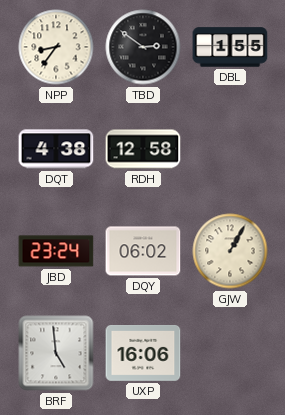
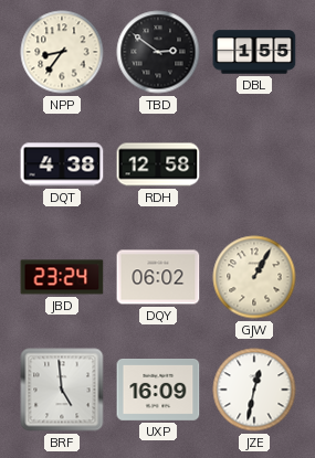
UXP: 16:06 -> 16:09
JZE: none -> 12:32
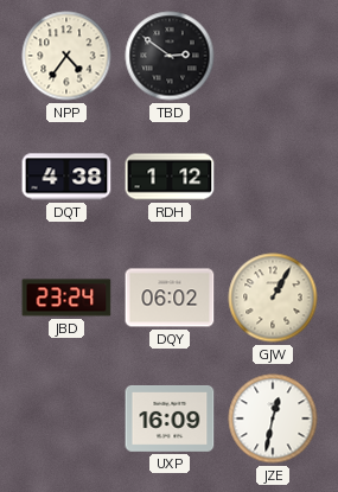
NPP: 8:36 -> 4:36
DBL: 1:55 -> none
RDH: 12:58 -> 1:12
BRF: 4:59 -> none
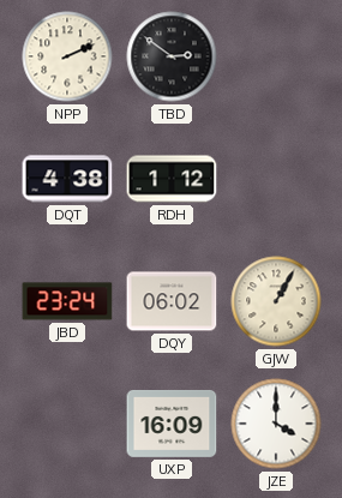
NPP: 4:36 -> 2:11
JZE: 12:32 -> 4:00
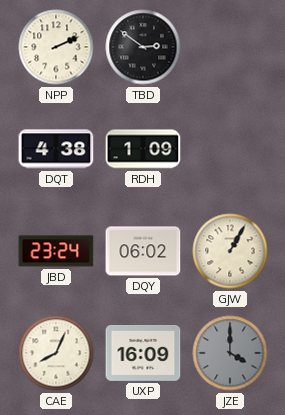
RDH: 1:12 -> 1:09
CAE: none -> 8:04
JZE dial: white -> grey
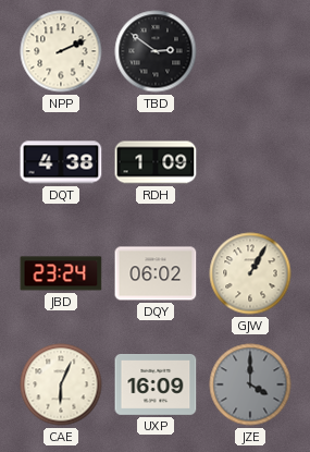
CAE: 8:04 -> 6:04
